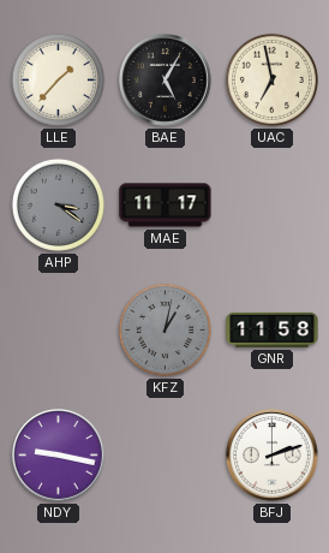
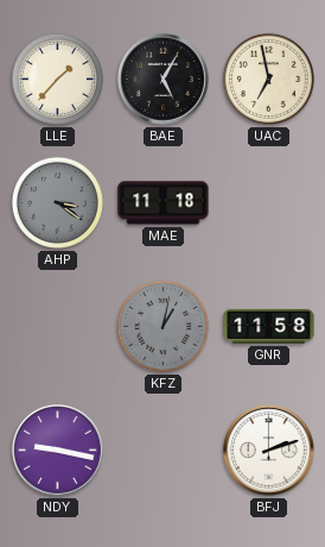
MAE: 11:17 -> 11:18
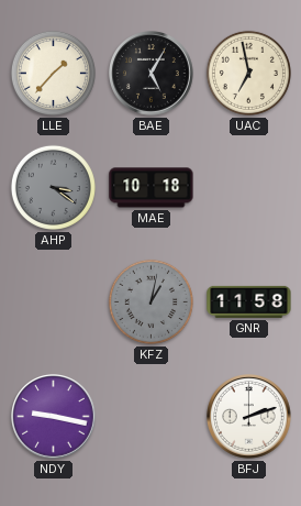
MAE: 11:18 -> 10:18
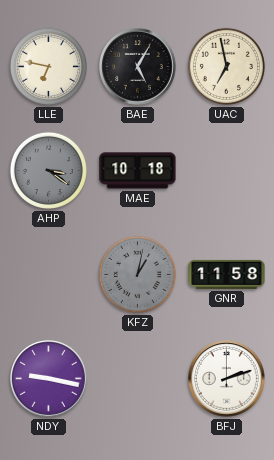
LLE: 1:37 -> 6:47
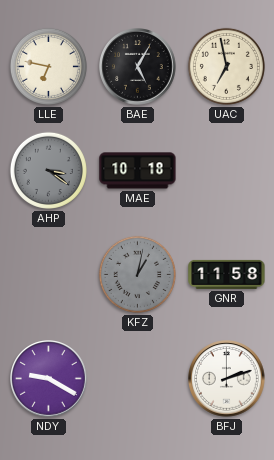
NDY: 9:17 -> 9:20
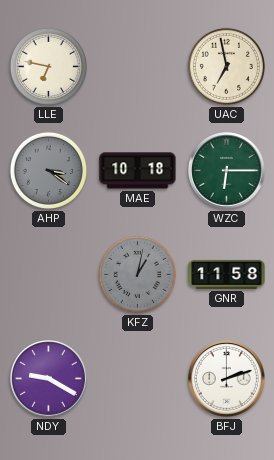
BAE: 5:05 -> none
WZC: none -> 6:15
